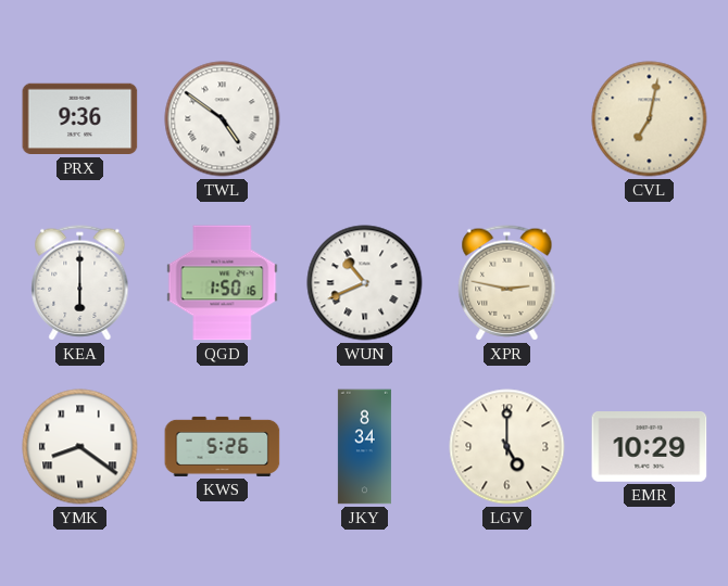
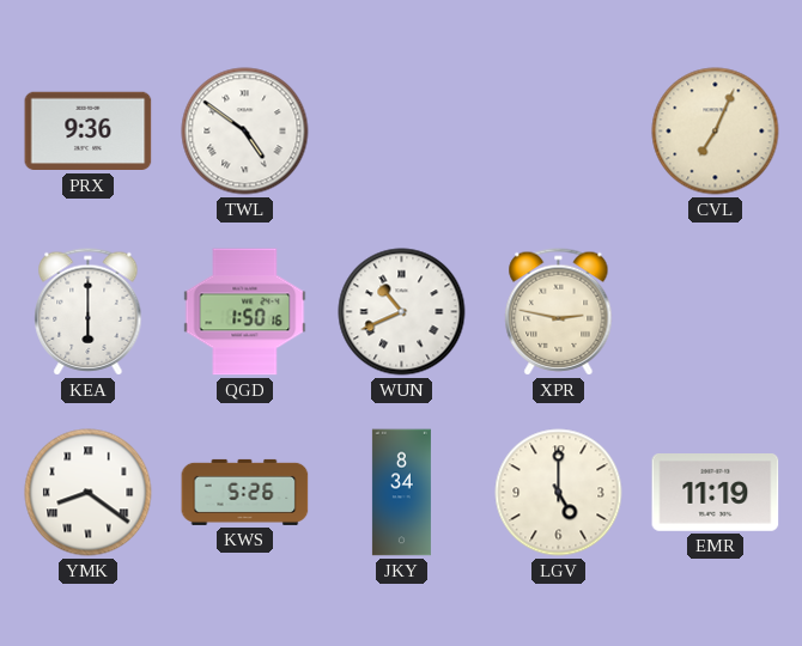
CVL: 7:02 -> 7:04
EMR: 10:29 -> 11:19
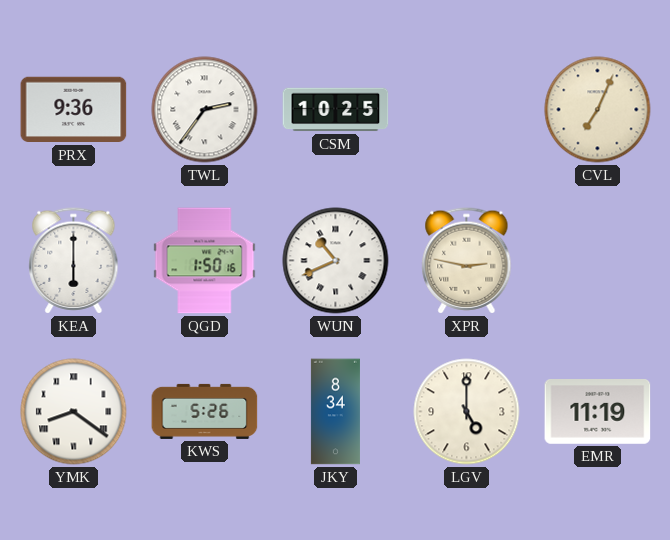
TWL: 4:51 -> 2:36
CSM: none -> 10:25
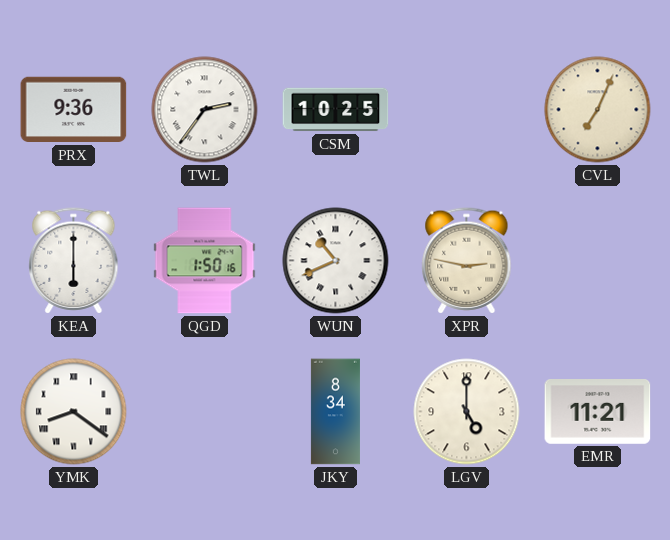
KWS: 5:26 -> none
EMR: 11:19 -> 11:21
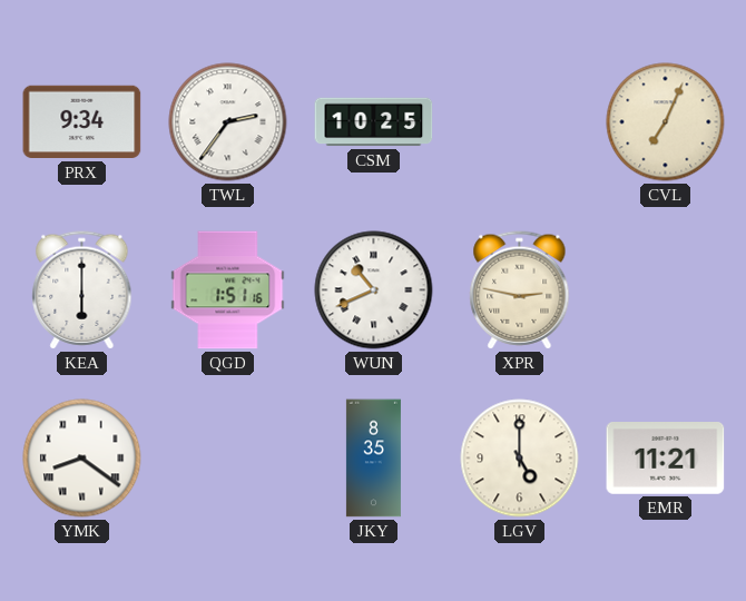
PRX: 9:36 -> 9:34
QGD: 1:50 -> 1:51
JKY: 8:34 -> 8:35
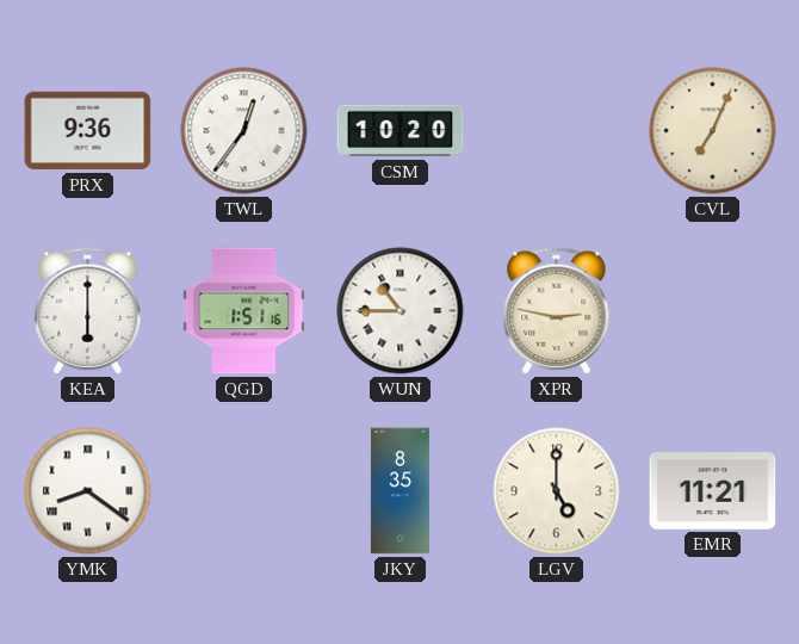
PRX: 9:34 -> 9:36
TWL: 2:36 -> 12:36
CSM: 10:25 -> 10:20
WUN: 10:41 -> 10:45
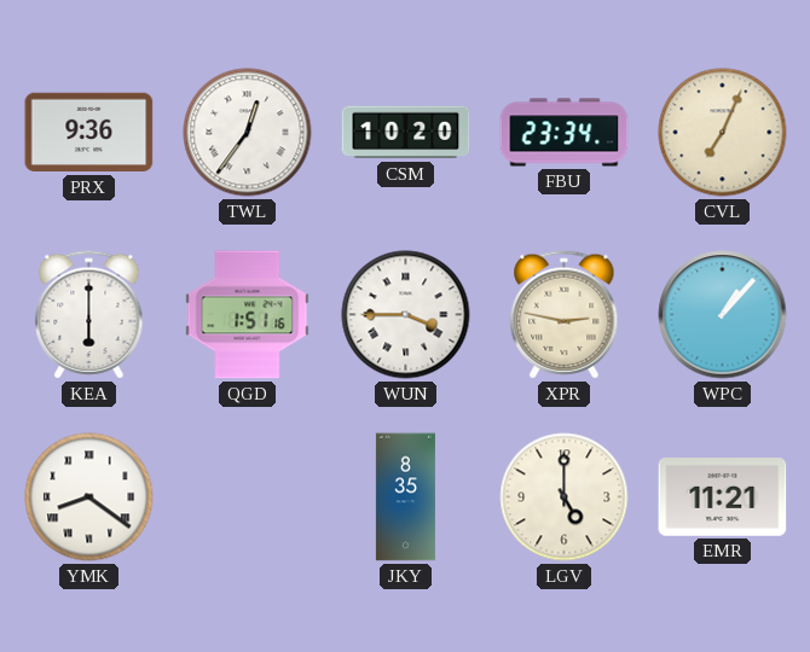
FBU: none -> 23:34
WUN: 10:45 -> 3:45
WPC: none -> 1:07
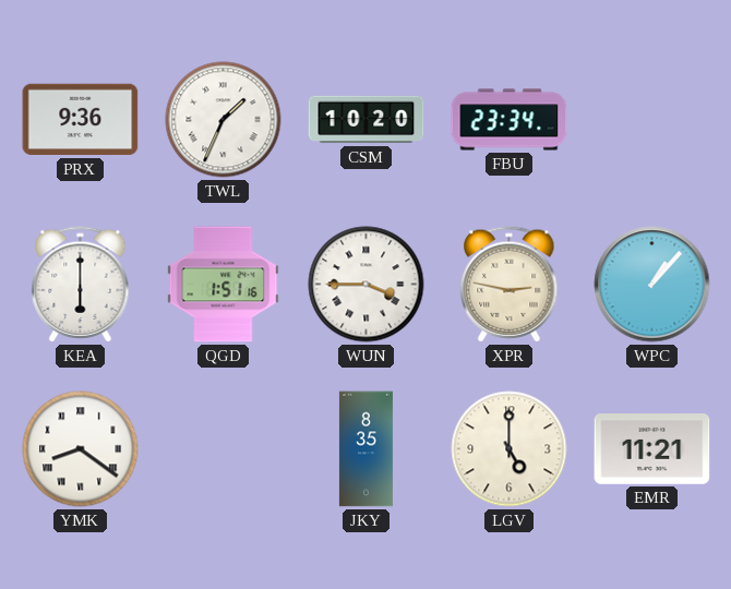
TWL: 12:36 -> 1:34
CVL: 7:04 -> none
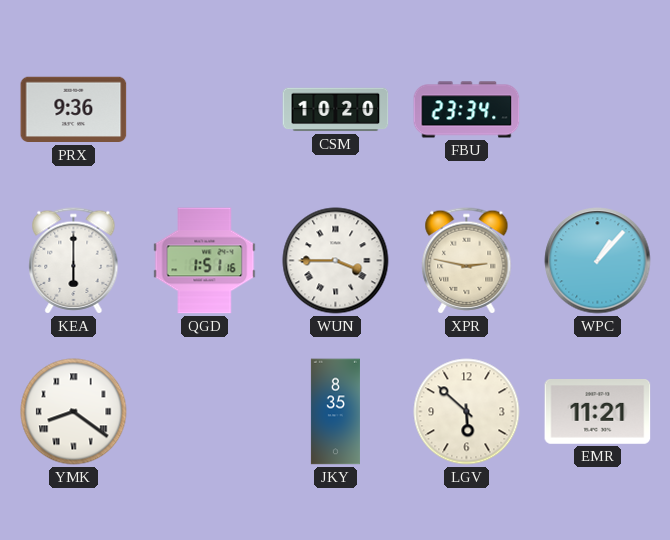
TWL: 1:34 -> none
LGV: 5:00 -> 5:52
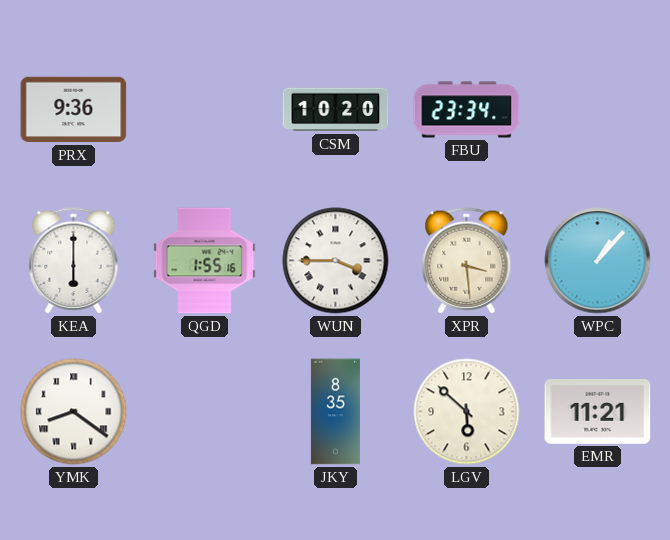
QGD: 1:51 -> 1:55
XPR: 2:47 -> 3:29
